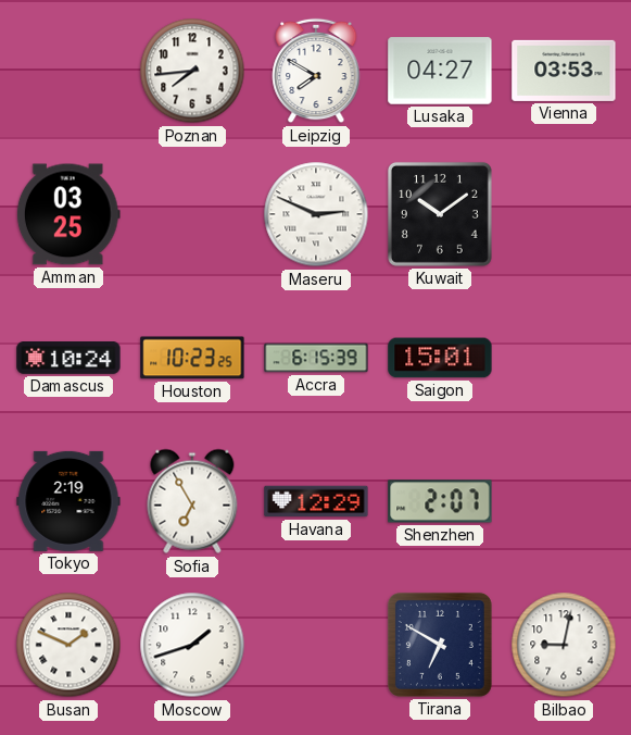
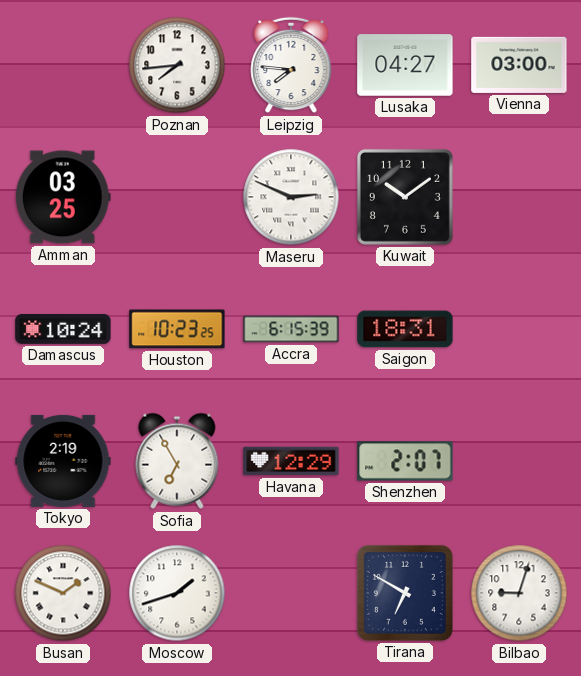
Leipzig: 7:50 -> 7:46
Vienna: 03:53 -> 03:00
Saigon: 15:01 -> 18:31
Bilbao: 9:02 -> 9:03
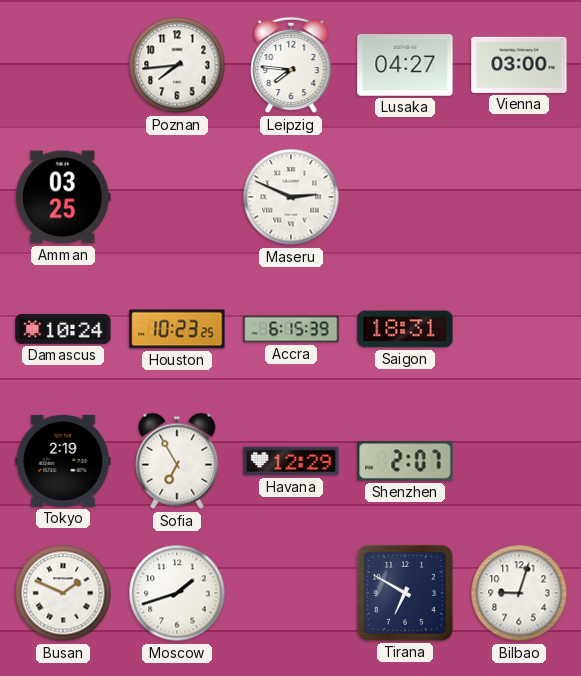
Kuwait: 10:09 -> none
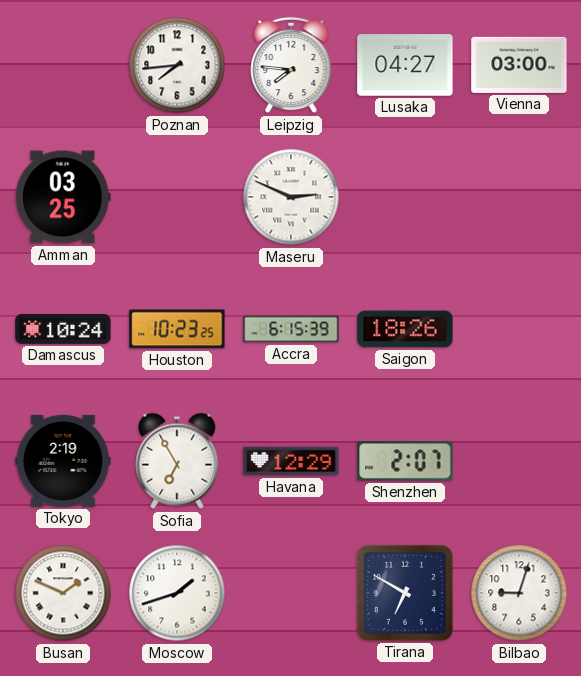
Saigon: 18:31 -> 18:26
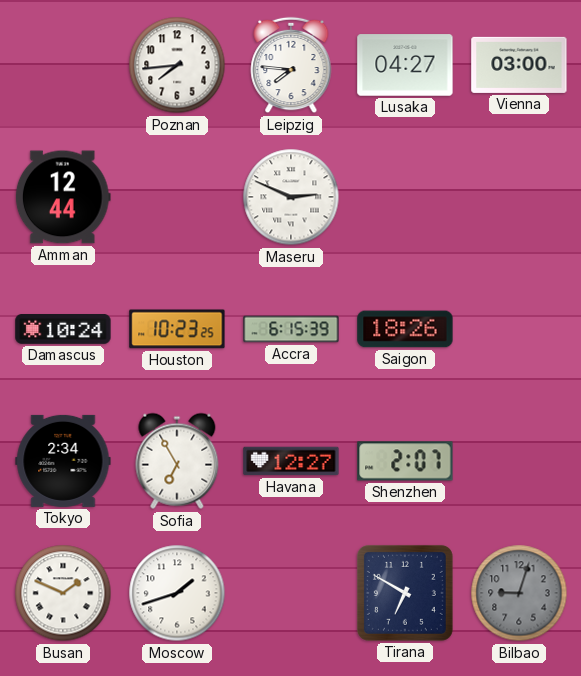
Amman: 03:25 -> 12:44
Tokyo: 2:19 -> 2:34
Havana: 12:29 -> 12:27
Bilbao dial: white -> grey
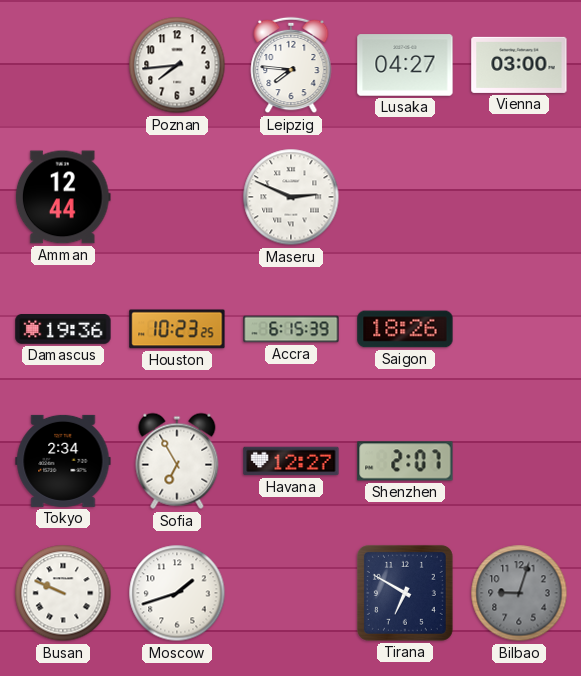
Damascus: 10:24 -> 19:36
Busan: 1:49 -> 9:49
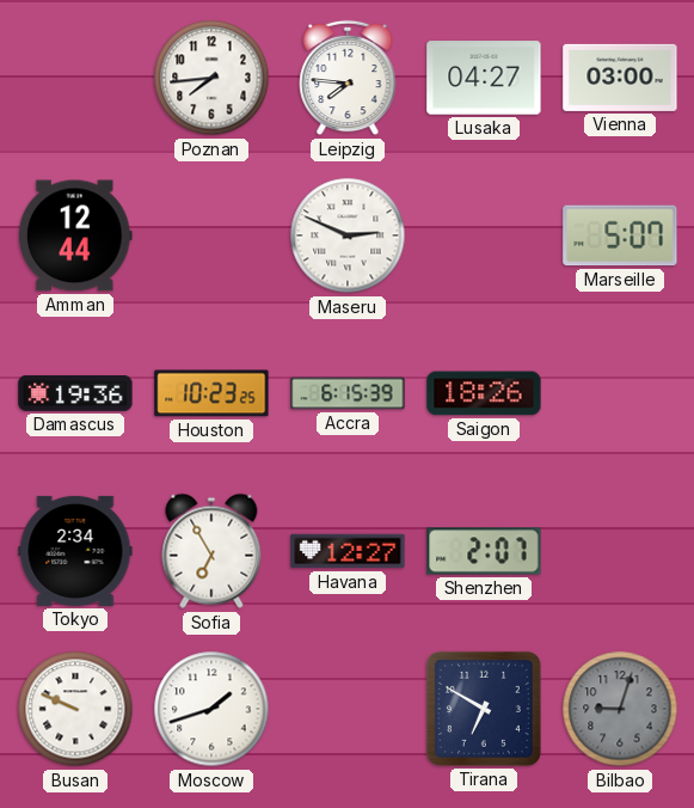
Marseille: none -> 5:07
